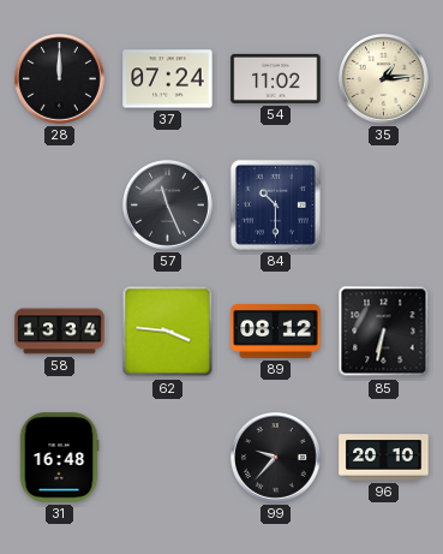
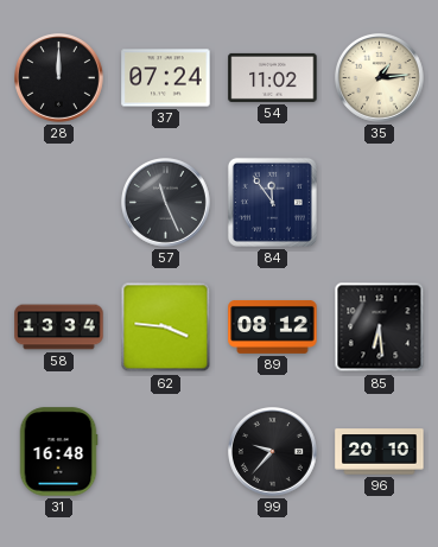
84: 10:30 -> 11:54
85: 6:32 -> 6:29
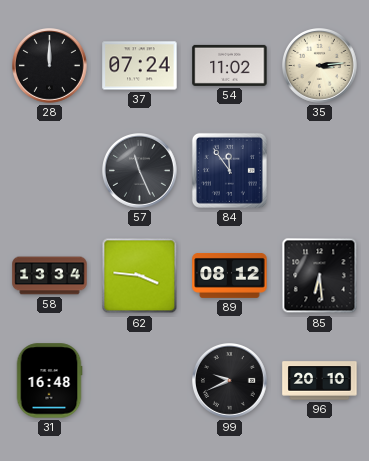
35: 1:14 -> 3:14
99: 9:37 -> 9:41
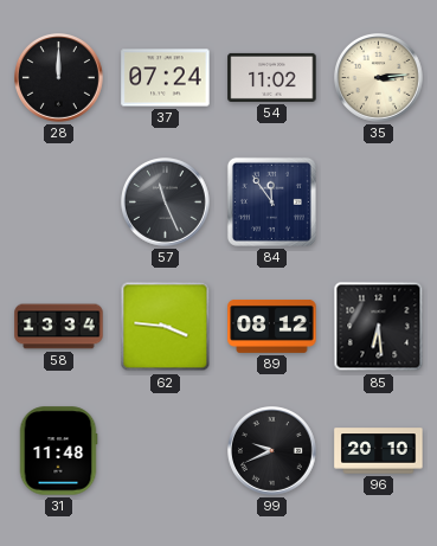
31: 16:48 -> 11:48
